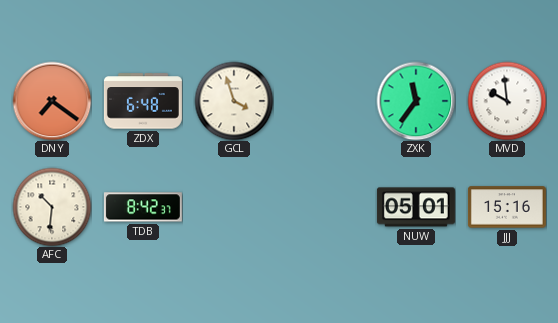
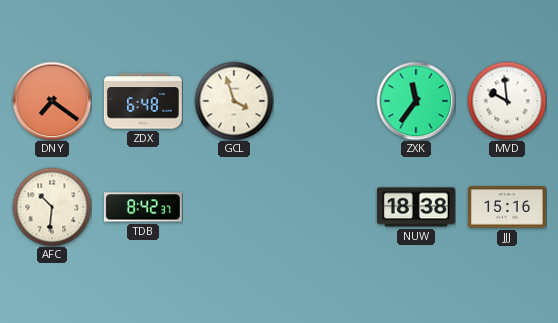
NUW: 05:01 -> 18:38
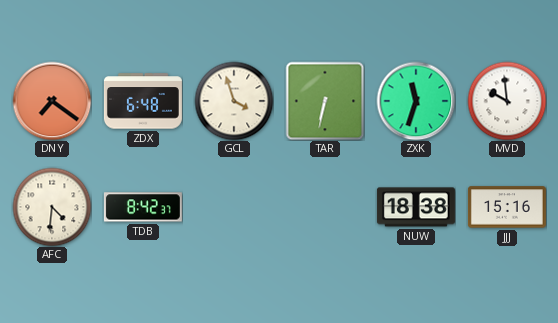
TAR: none -> 6:32
ZXK: 11:36 -> 11:33
AFC: 10:31 -> 4:31
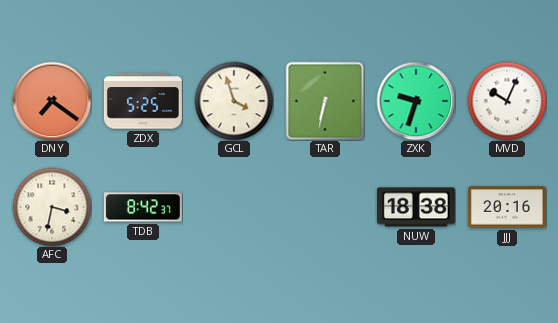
ZDX: 6:48 -> 5:25
ZXK: 11:33 -> 9:33
MVD: 9:59 -> 10:04
AFC: 4:31 -> 3:32
JJJ: 15:16 -> 20:16
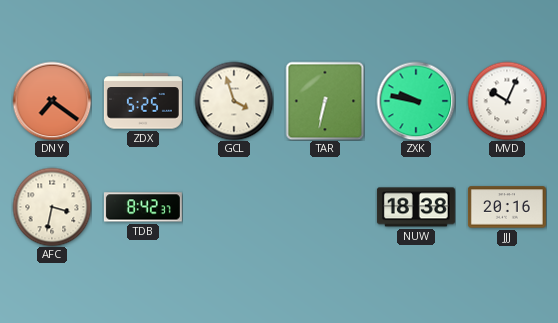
ZXK: 9:33 -> 9:47
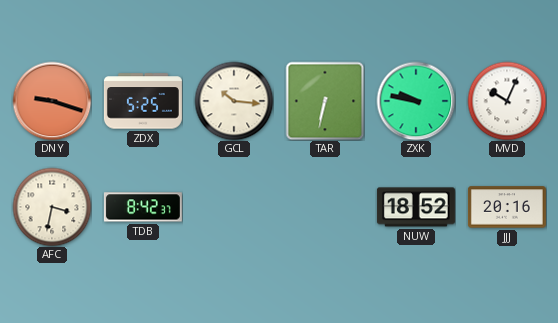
DNY: 7:21 -> 9:18
GCL: 3:57 -> 10:16
NUW: 18:38 -> 18:52
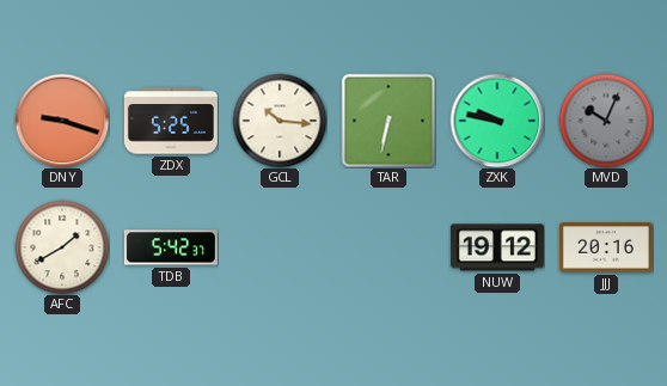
MVD dial: white -> grey
AFC: 3:32 -> 1:40
TDB: 8:42 -> 5:42
NUW: 18:52 -> 19:12
